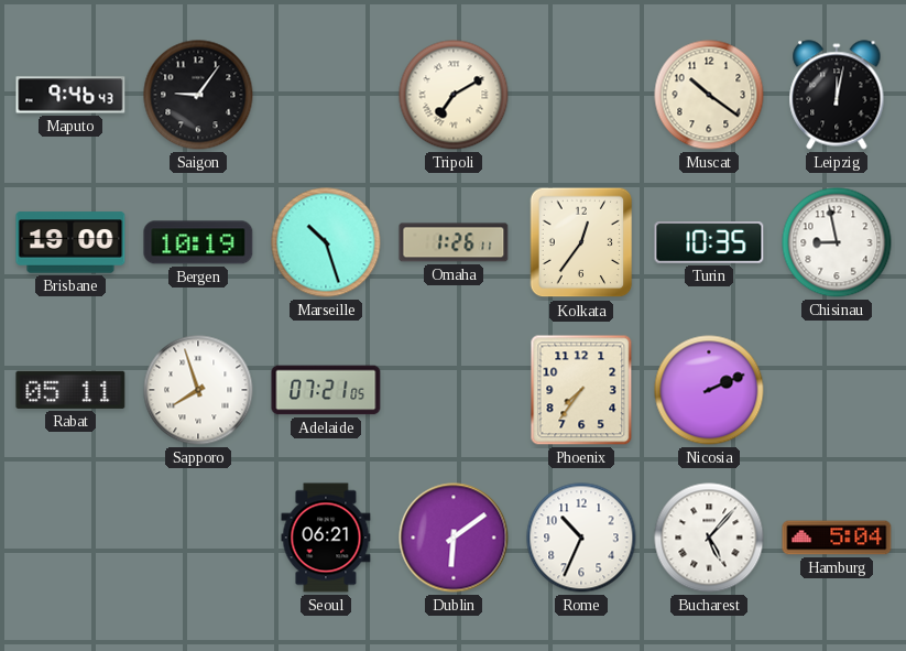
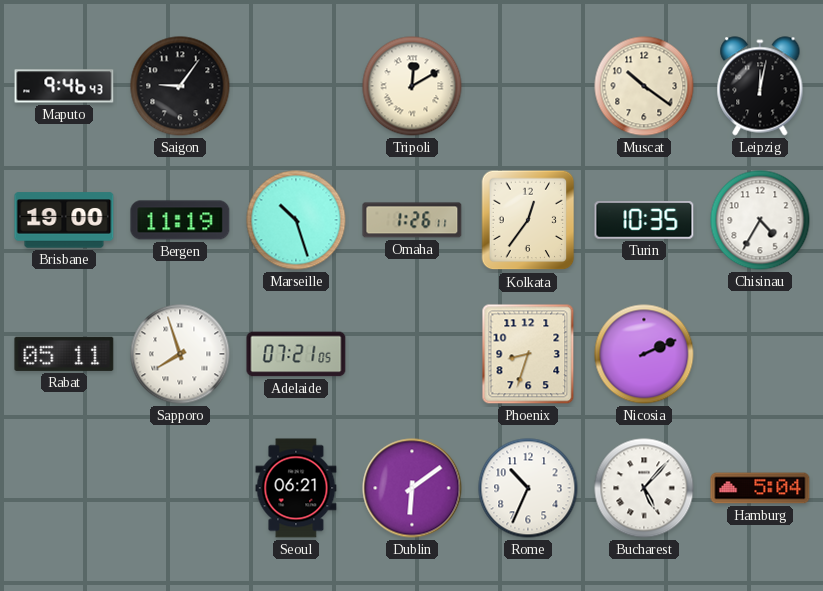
Tripoli: 7:10 -> 12:10
Bergen: 10:19 -> 11:19
Chisinau: 8:58 -> 4:35
Phoenix: 7:36 -> 8:33
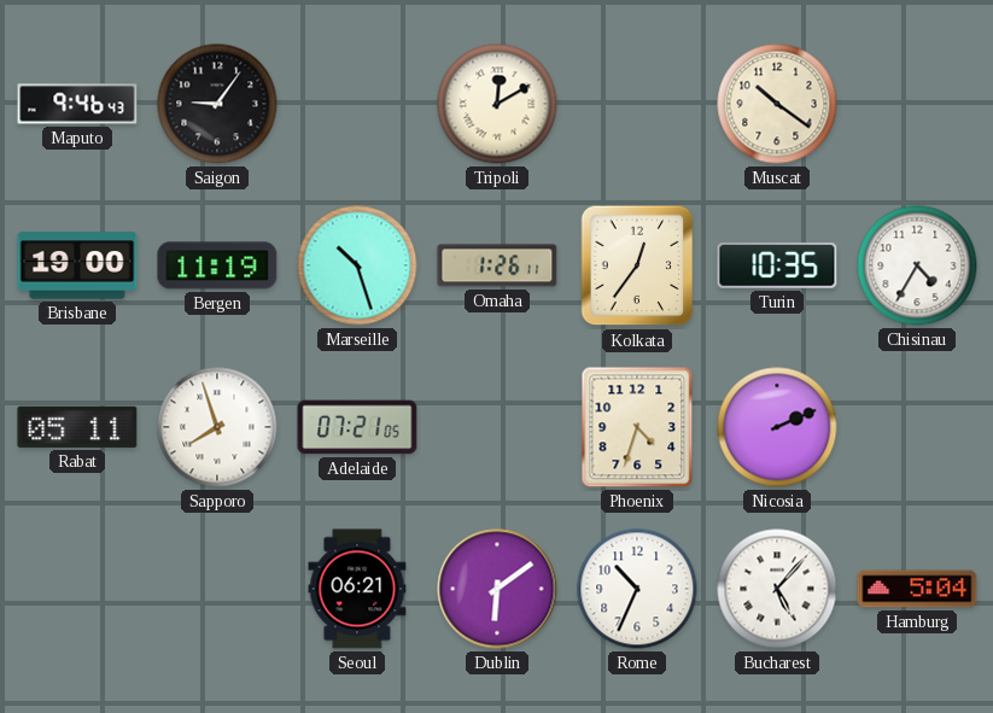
Leipzig: 12:02 -> none
Phoenix: 8:33 -> 4:33
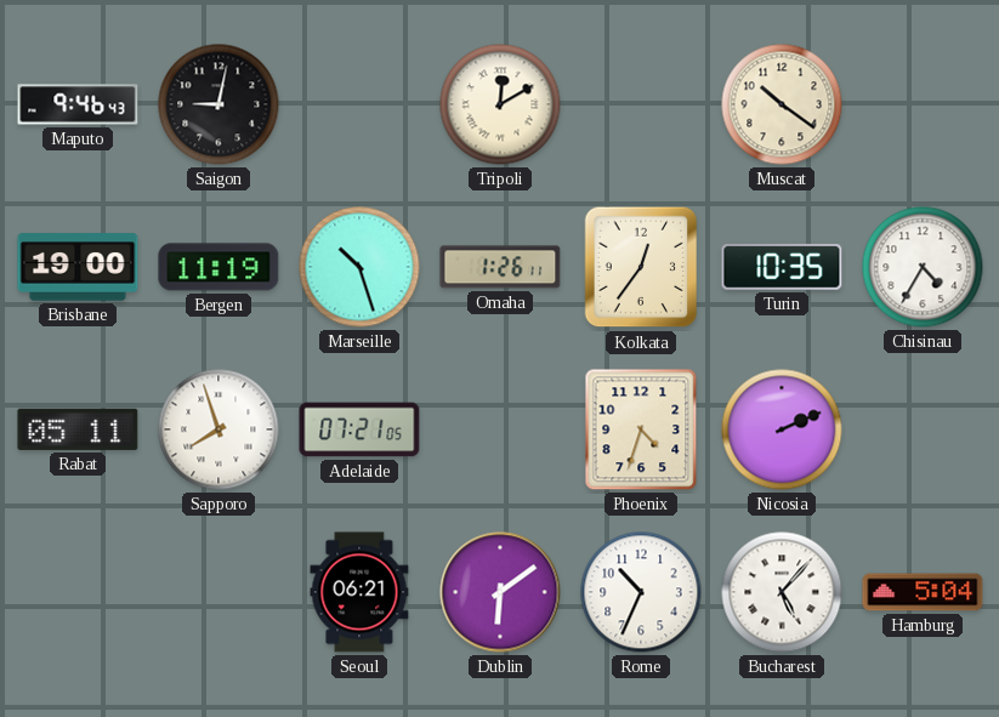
Saigon: 9:06 -> 9:02
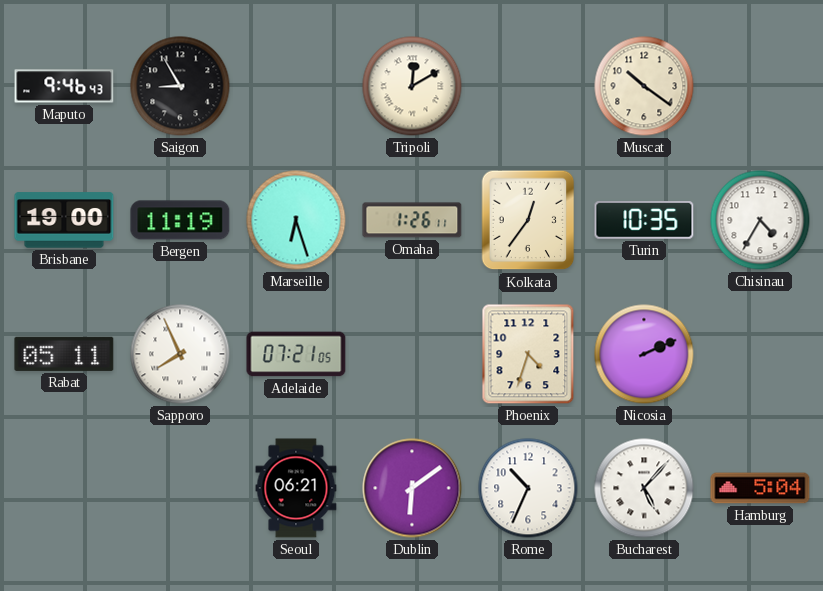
Saigon: 9:02 -> 8:55
Marseille: 10:27 -> 6:27
Sapporo: 7:57 -> 7:56
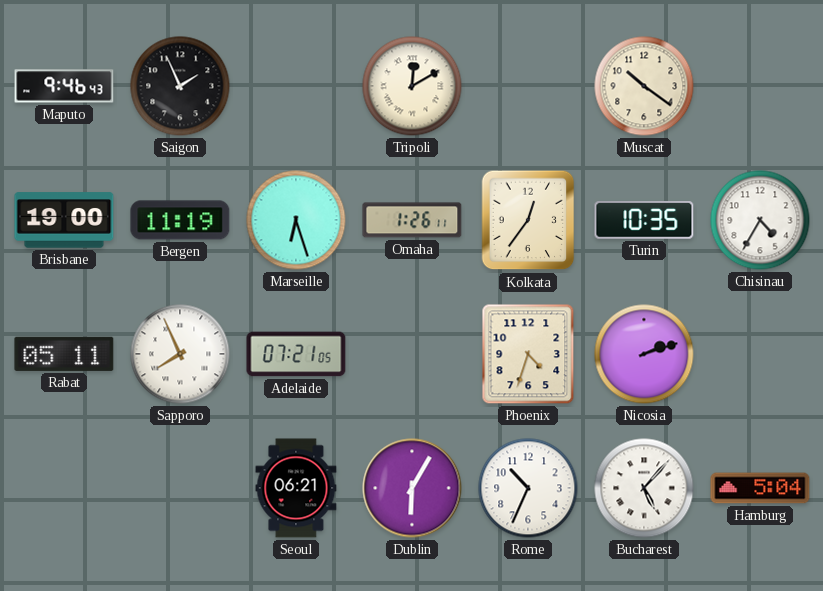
Saigon: 8:55 -> 1:56
Nicosia: 2:11 -> 2:12
Dublin: 6:09 -> 6:05
